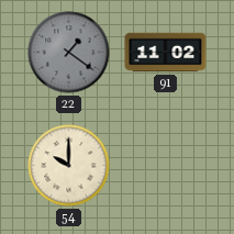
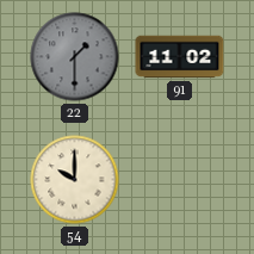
22: 1:21 -> 1:30
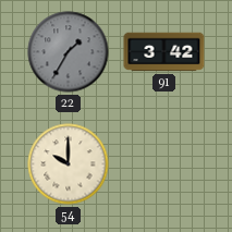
22: 1:30 -> 1:35
91: 11:02 -> 3:42
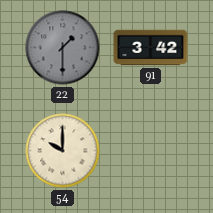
22: 1:35 -> 1:30
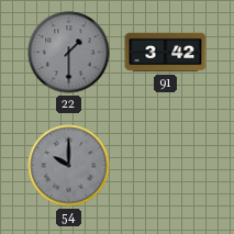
54 dial: cream -> grey
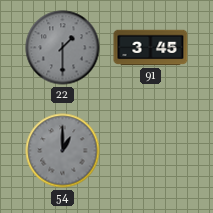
91: 3:42 -> 3:45
54: 10:00 -> 1:00
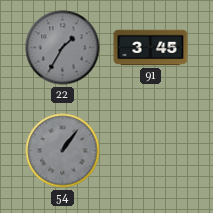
22: 1:30 -> 1:35
54: 1:00 -> 1:06
